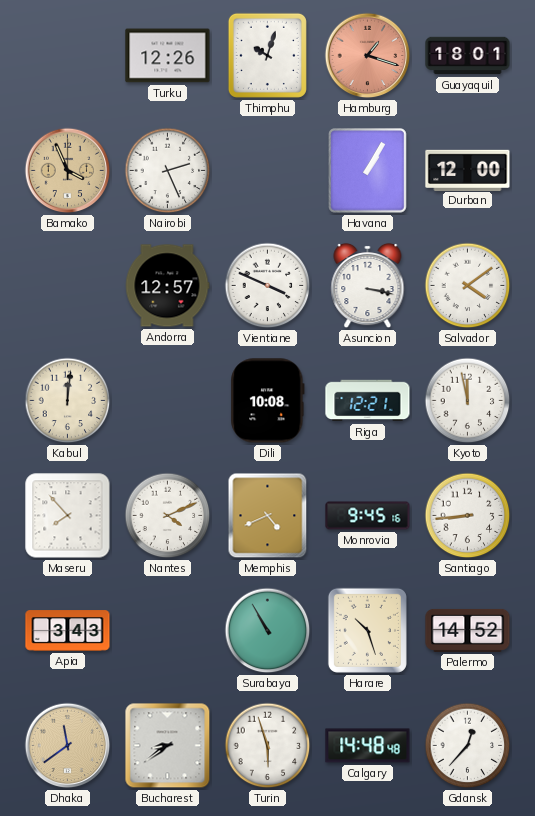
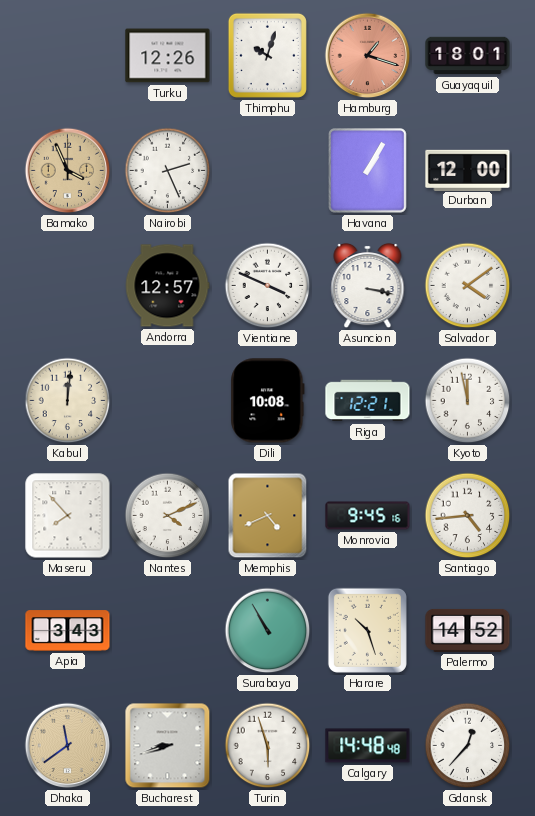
Santiago: 8:44 -> 4:44
Bucharest: 8:39 -> 8:42
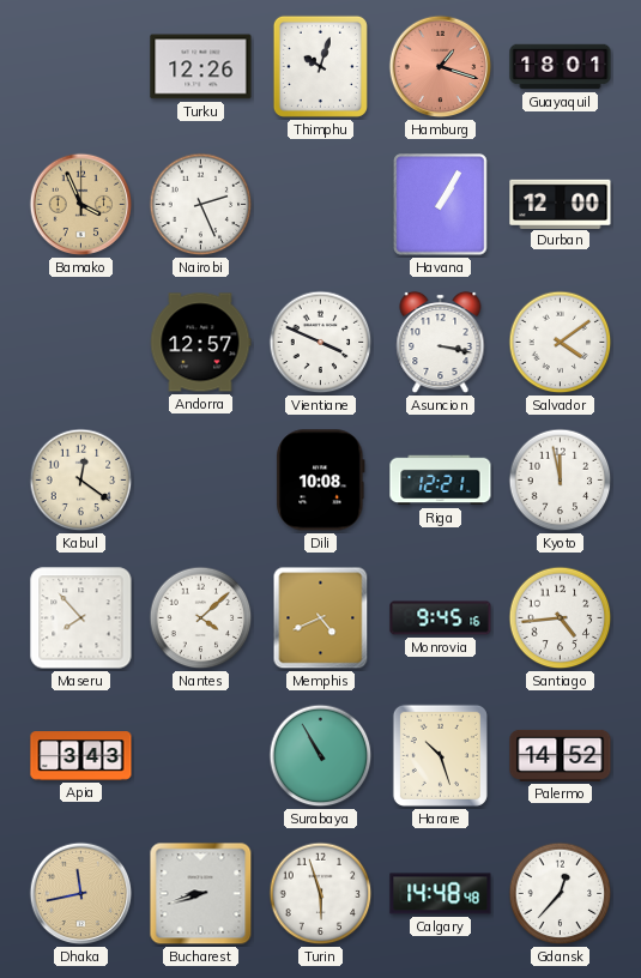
Kabul: 12:01 -> 12:21
Nantes: 4:11 -> 4:08
Dhaka: 11:39 -> 11:43
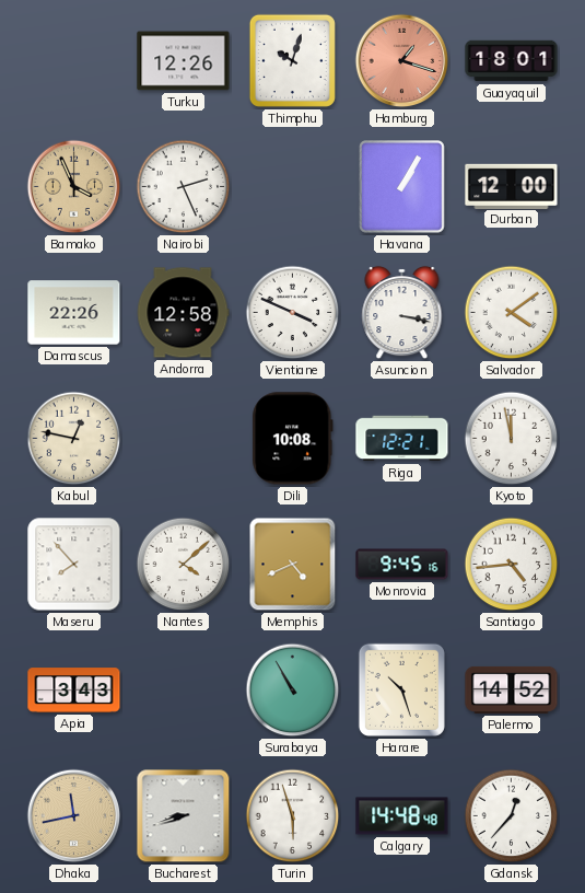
Damascus: none -> 22:26
Andorra: 12:57 -> 12:58
Kabul: 12:21 -> 12:47
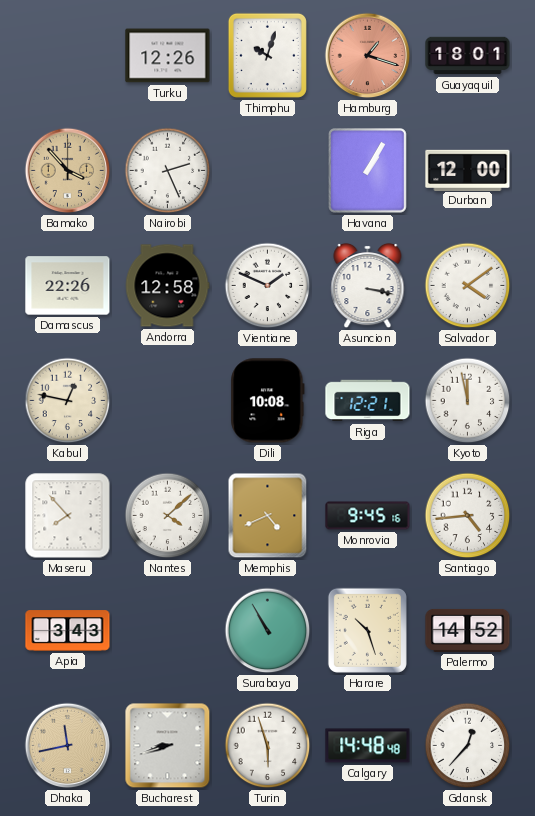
Bamako: 3:56 -> 3:53
Vientiane: 3:49 -> 1:49
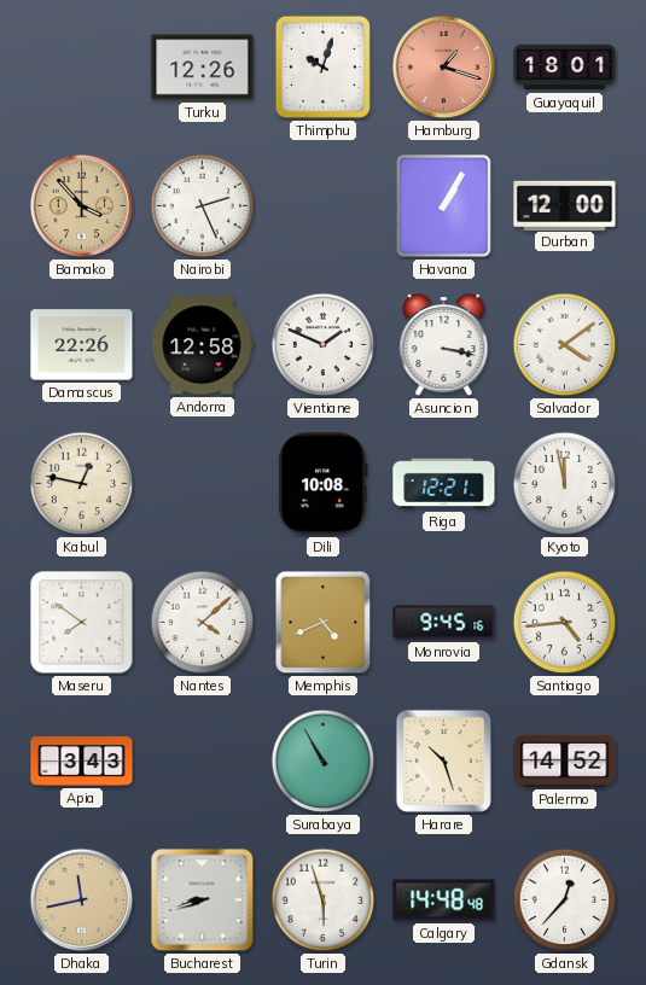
Maseru: 7:53 -> 7:51
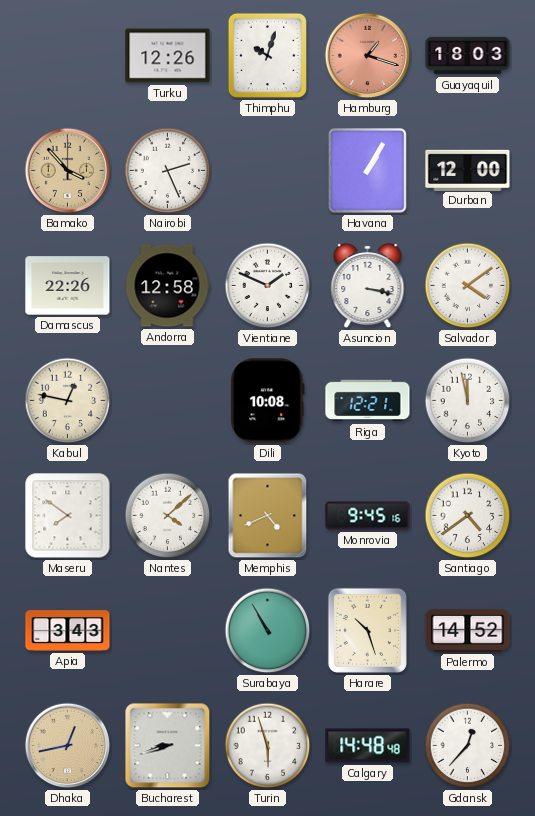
Guayaquil: 18:01 -> 18:03
Santiago: 4:44 -> 4:39
Dhaka: 11:43 -> 12:43
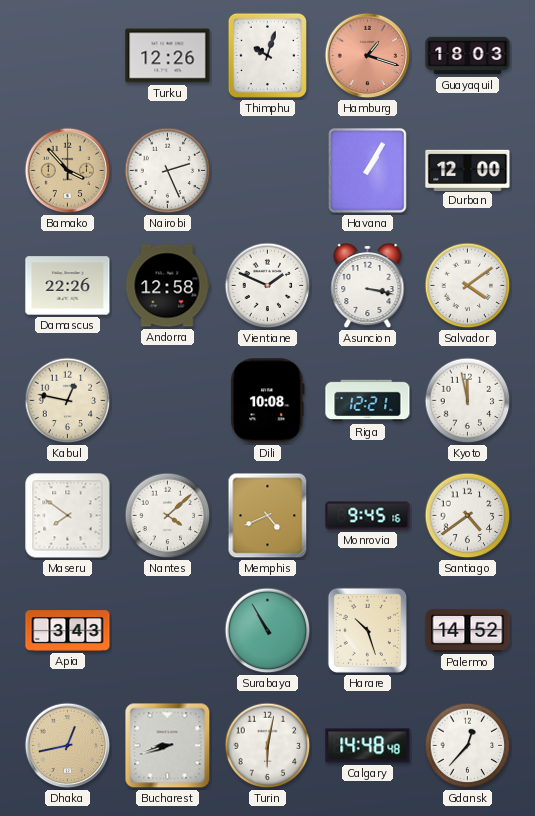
Turin: 5:57 -> 6:02
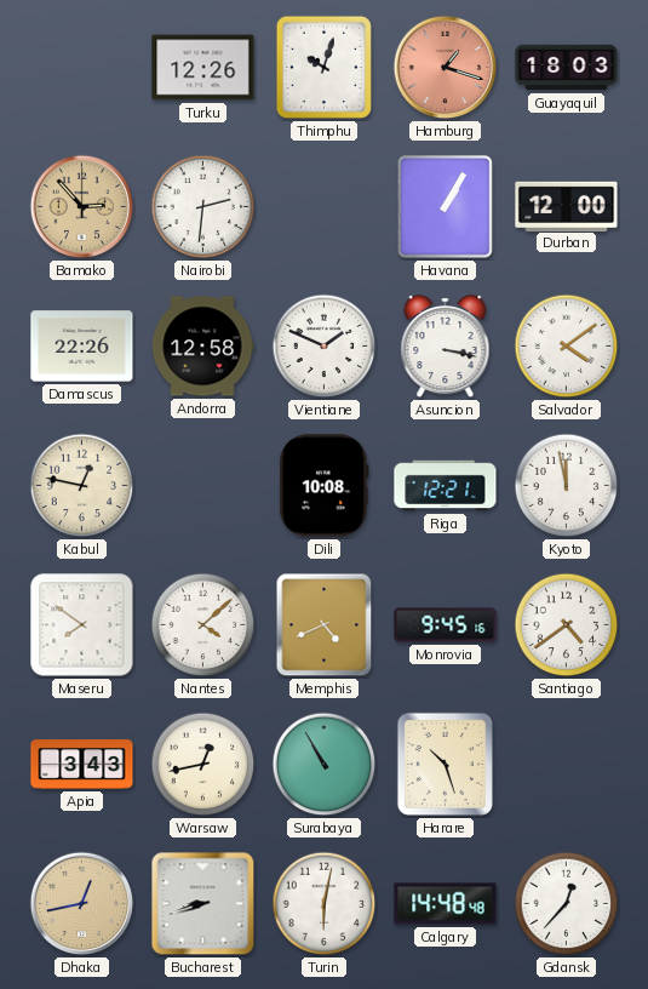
Bamako: 3:53 -> 2:53
Nairobi: 2:26 -> 2:31
Warsaw: none -> 12:43
Palermo: 14:52 -> none
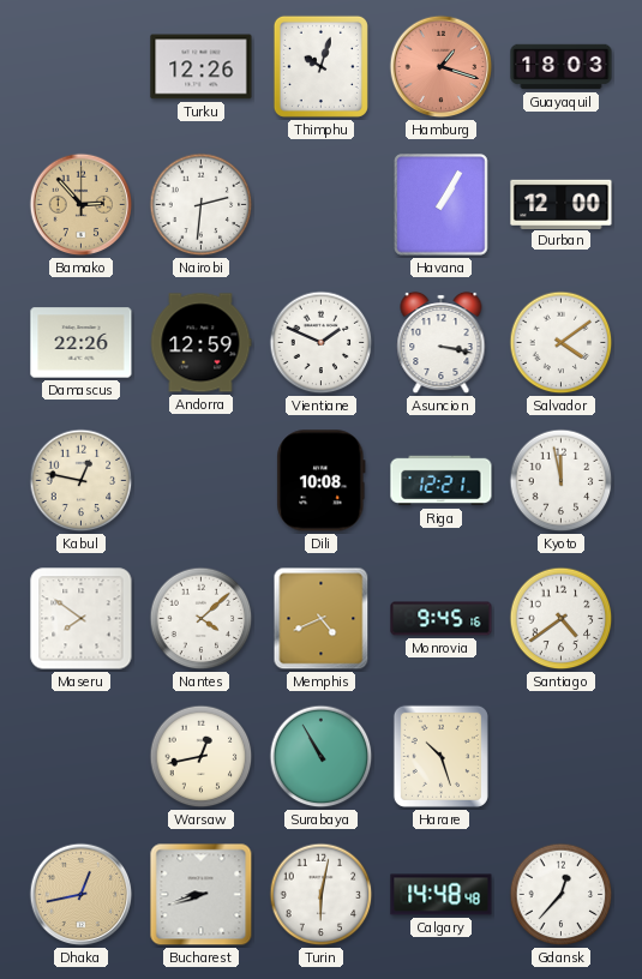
Andorra: 12:58 -> 12:59
Apia: 3:43 -> none
